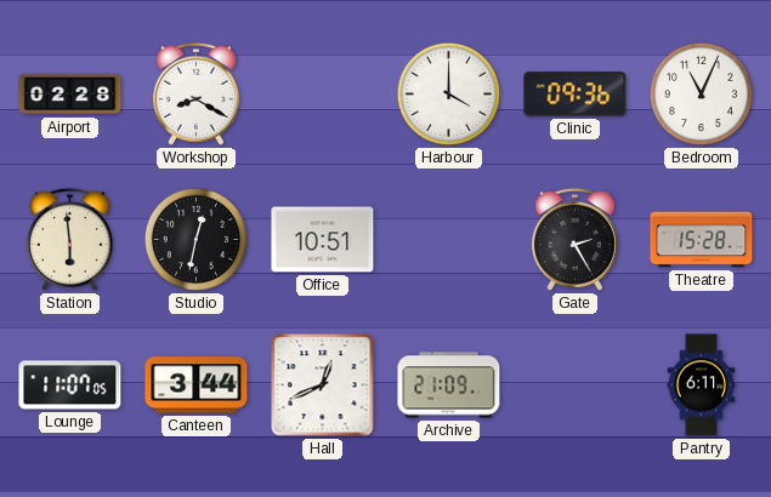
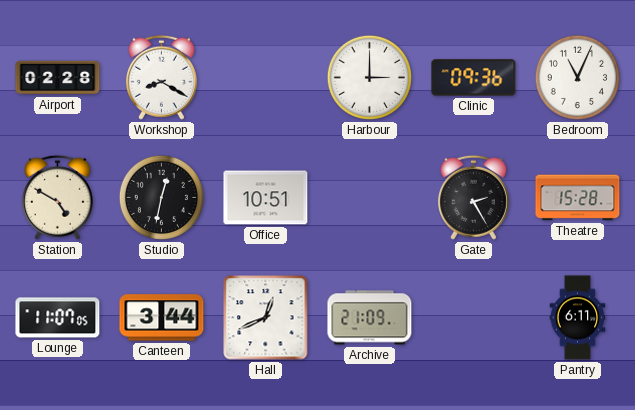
Harbour: 4:00 -> 3:00
Station: 5:59 -> 4:50
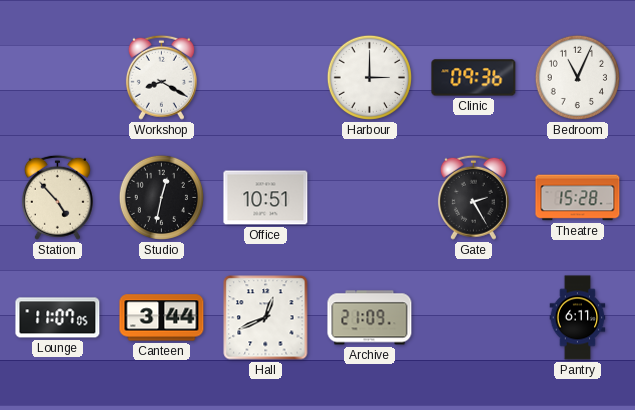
Airport: 02:28 -> none
Station: 4:50 -> 4:53
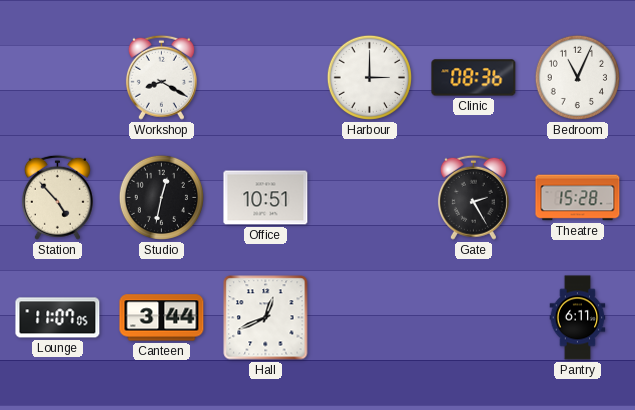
Clinic: 09:36 -> 08:36
Archive: 21:09 -> none
